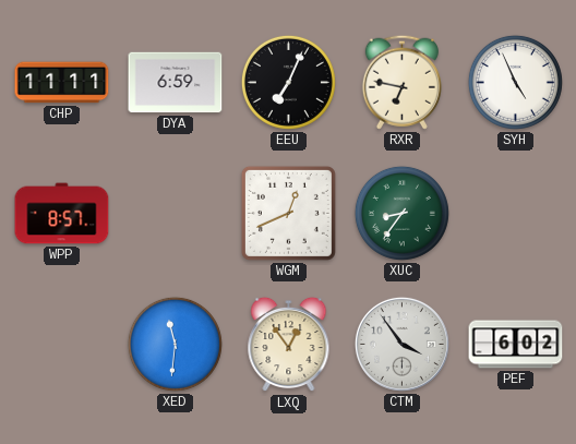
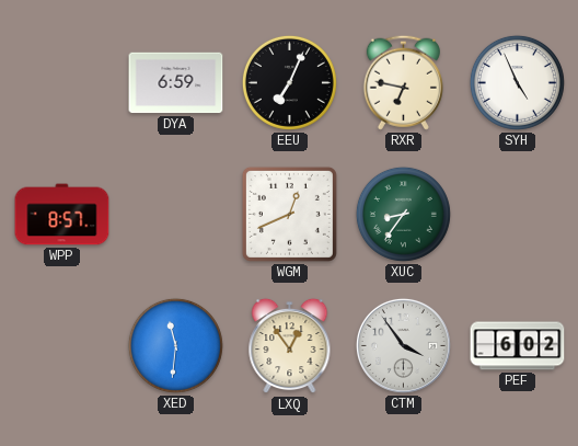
CHP: 11:11 -> none
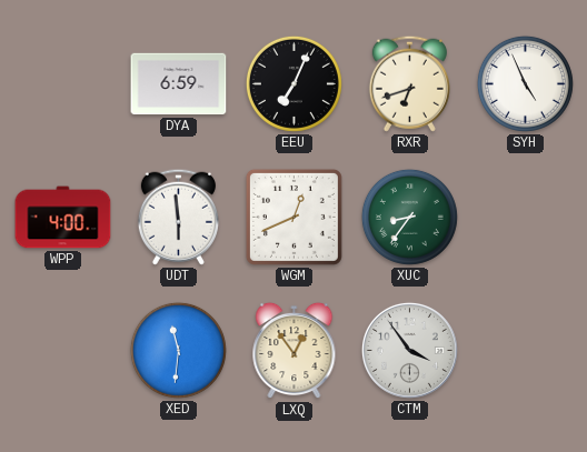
RXR: 6:47 -> 6:42
WPP: 8:57 -> 4:00
UDT: none -> 5:59
PEF: 6:02 -> none
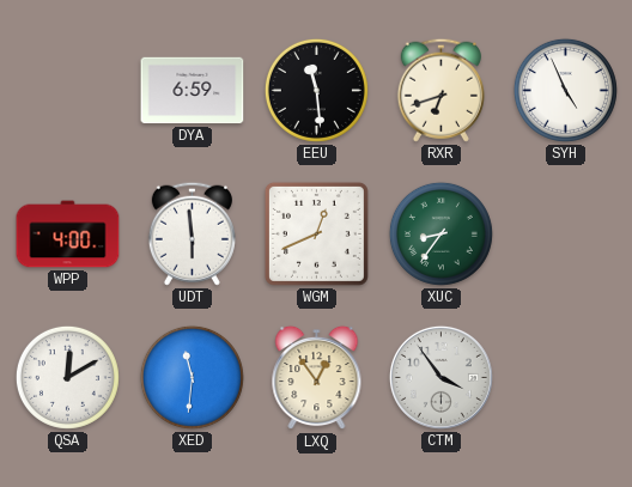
EEU: 7:04 -> 11:29
QSA: none -> 12:10
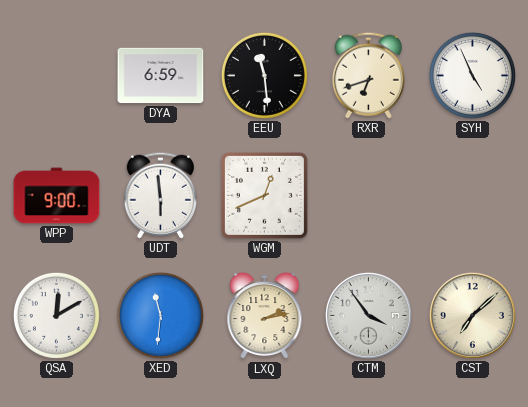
WPP: 4:00 -> 9:00
XUC: 8:36 -> none
LXQ: 12:54 -> 2:13
CST: none -> 7:08
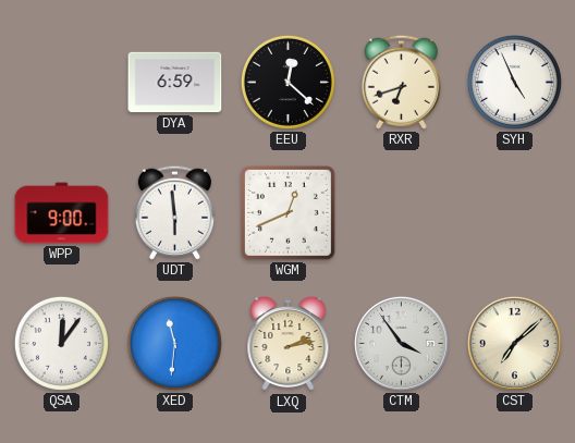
EEU: 11:29 -> 12:22
QSA: 12:10 -> 12:06
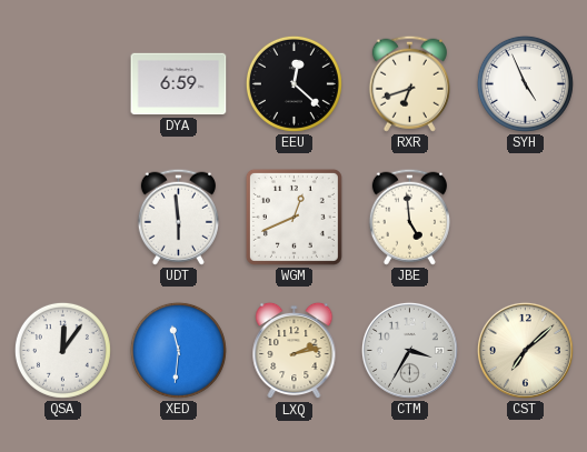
WPP: 9:00 -> none
JBE: none -> 4:59
CTM: 3:54 -> 3:35
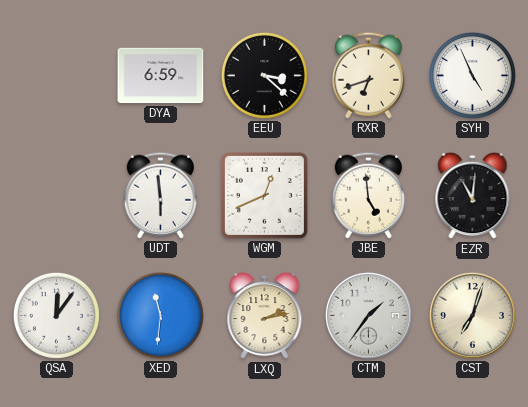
EEU: 12:22 -> 3:22
EZR: none -> 11:01
CTM: 3:35 -> 1:36
CST: 7:08 -> 7:03
